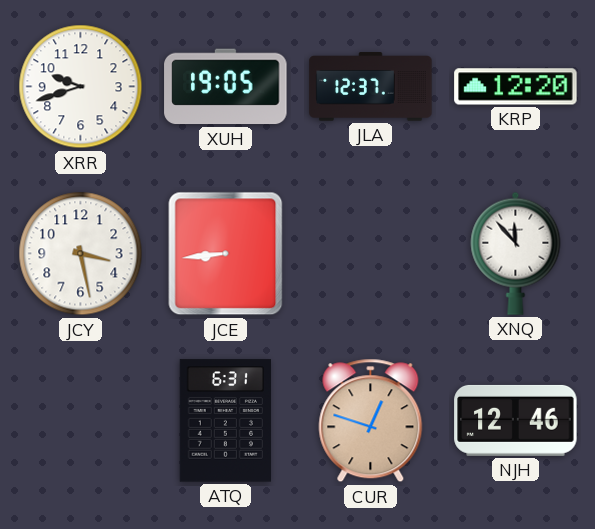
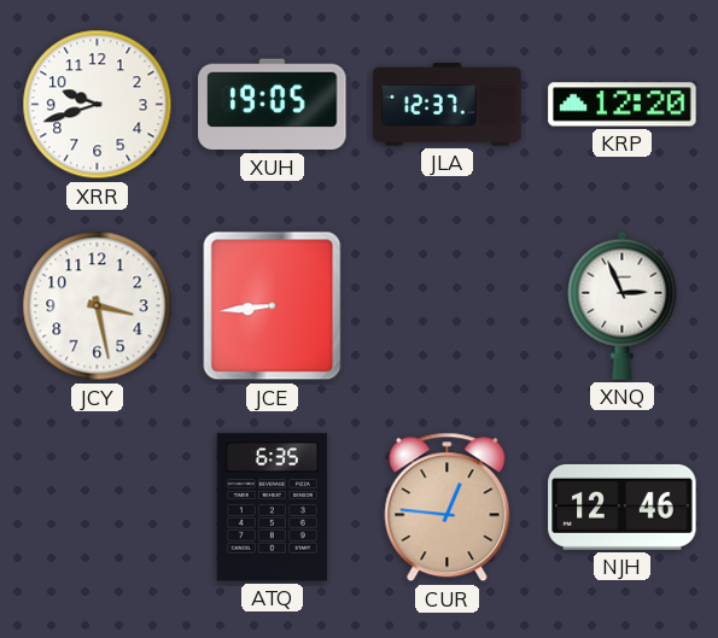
XNQ: 11:53 -> 2:56
ATQ: 6:31 -> 6:35
CUR: 12:48 -> 12:46
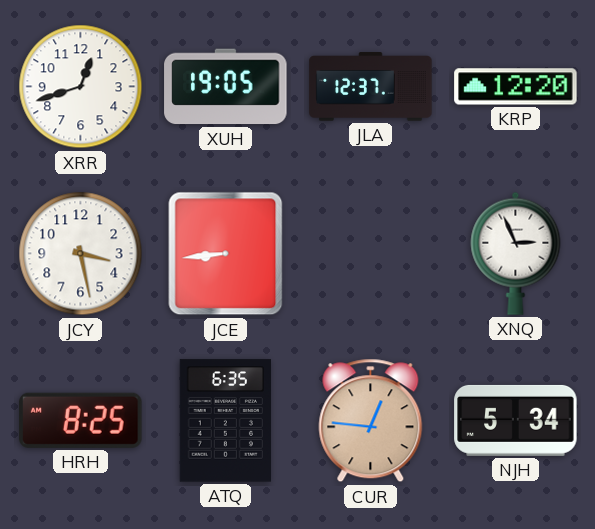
XRR: 9:42 -> 12:42
HRH: none -> 8:25
NJH: 12:46 -> 5:34
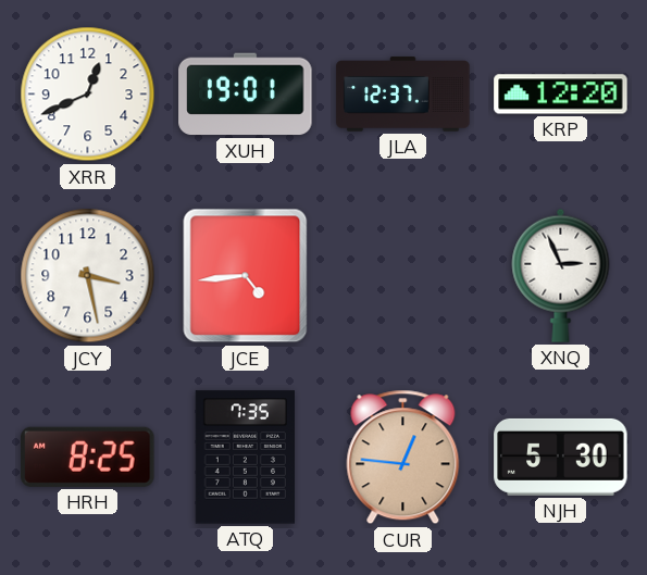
XRR: 12:42 -> 12:41
XUH: 19:05 -> 19:01
JCE: 8:44 -> 4:44
ATQ: 6:35 -> 7:35
NJH: 5:34 -> 5:30
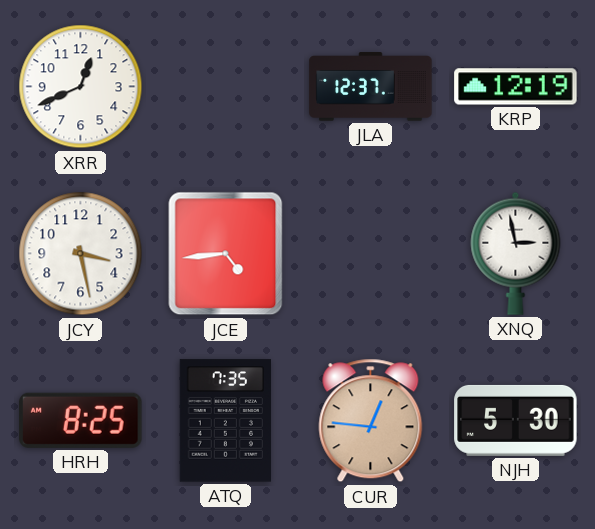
XUH: 19:01 -> none
KRP: 12:20 -> 12:19
XNQ: 2:56 -> 2:58
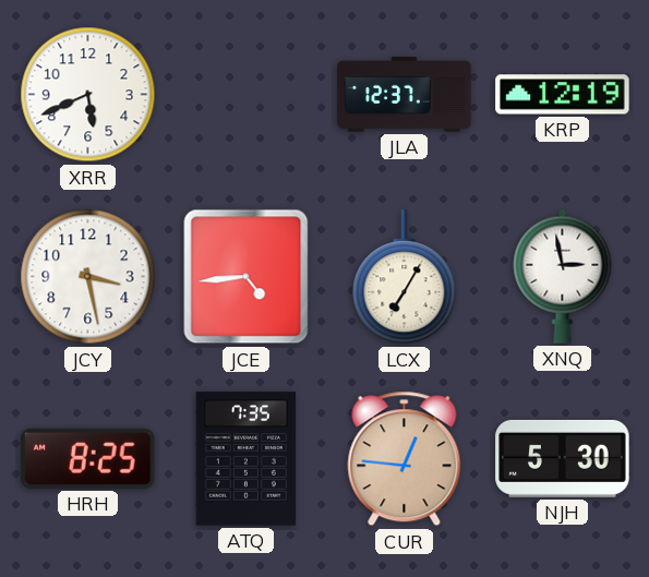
XRR: 12:41 -> 5:41
LCX: none -> 7:05
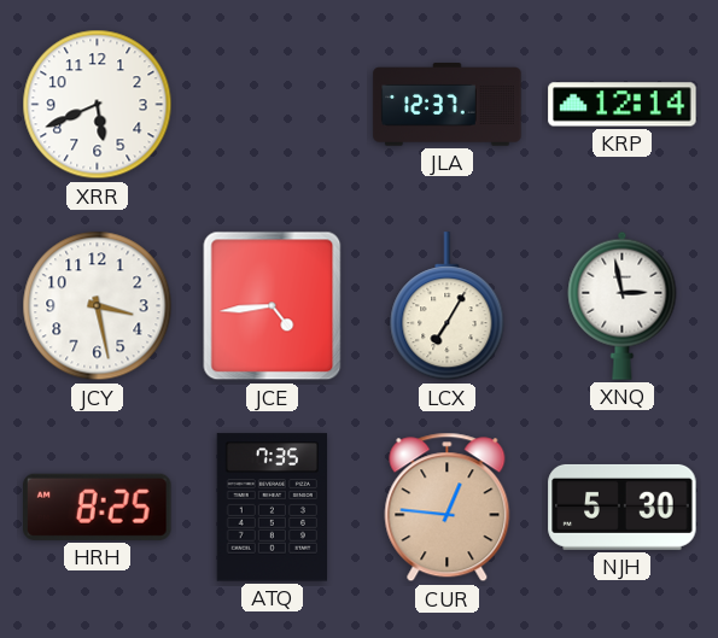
KRP: 12:19 -> 12:14
